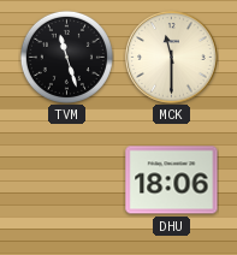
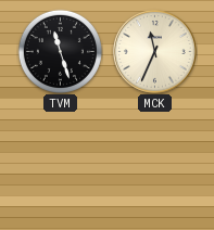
MCK: 11:30 -> 11:34
DHU: 18:06 -> none
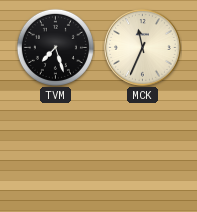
TVM: 11:27 -> 7:27
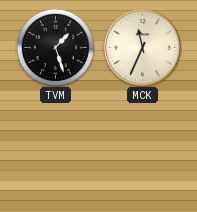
TVM: 7:27 -> 1:27
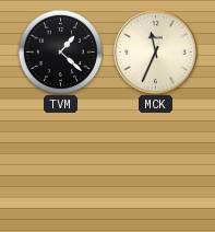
TVM: 1:27 -> 1:22
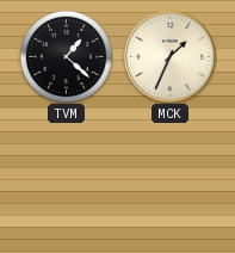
MCK: 11:34 -> 1:34
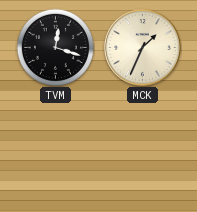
TVM: 1:22 -> 12:18
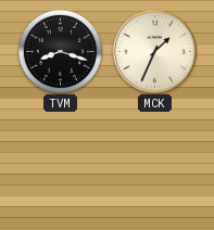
TVM: 12:18 -> 8:18
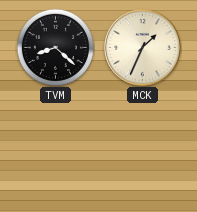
TVM: 8:18 -> 8:22
